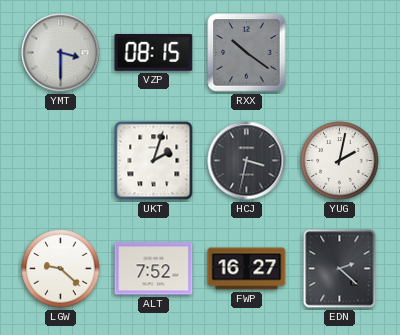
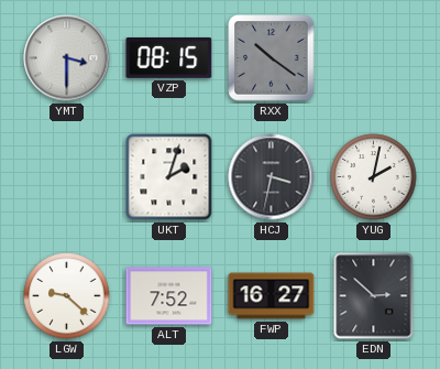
EDN: 2:22 -> 2:52
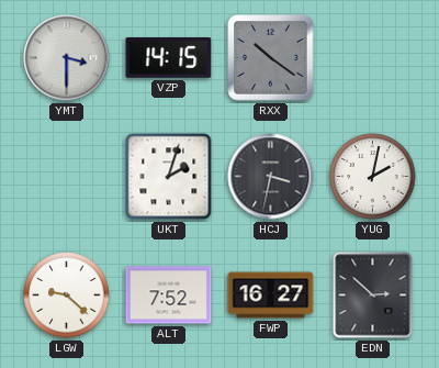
VZP: 08:15 -> 14:15
